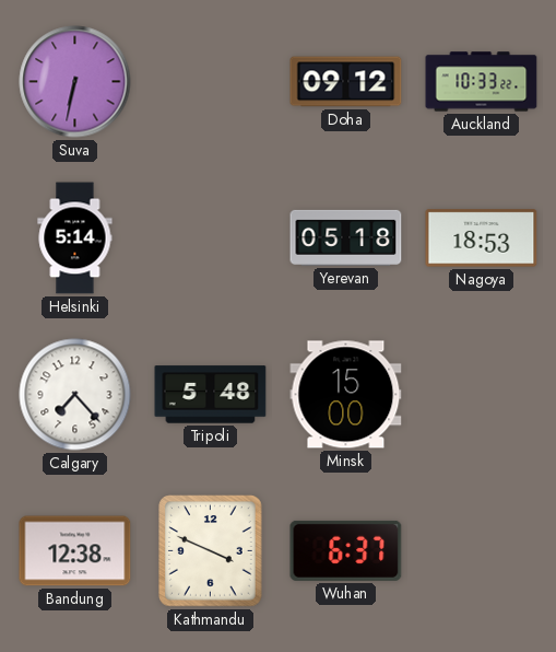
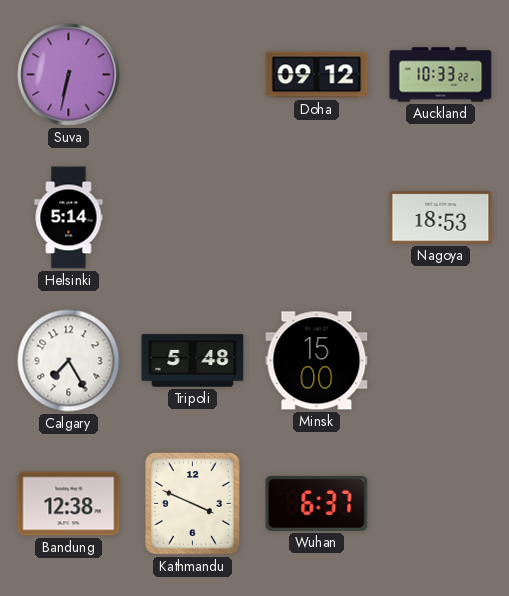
Yerevan: 05:18 -> none
Calgary: 7:23 -> 7:25
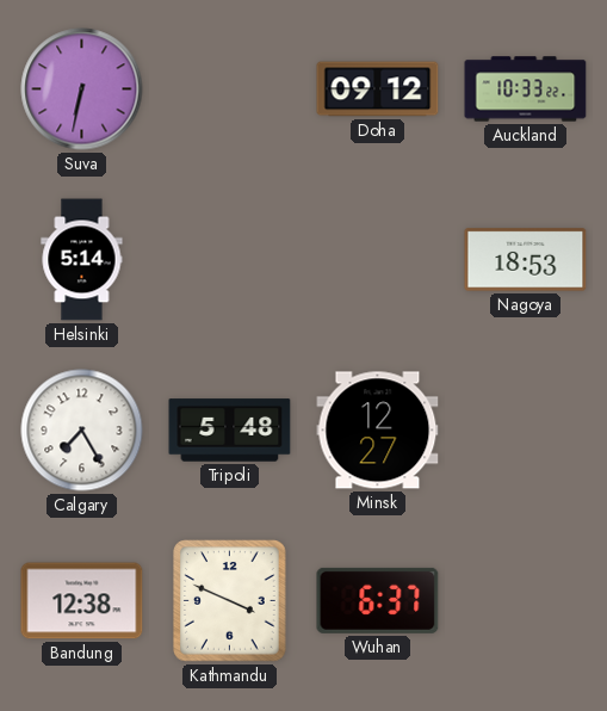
Minsk: 15:00 -> 12:27
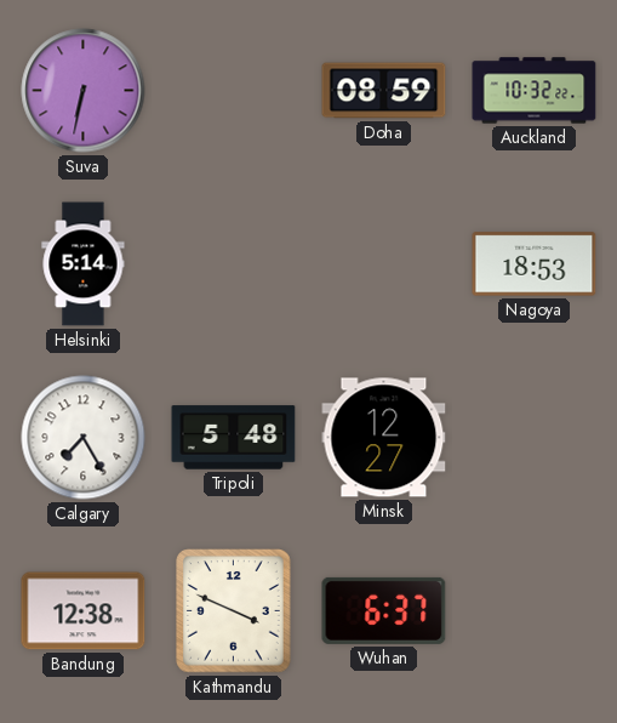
Doha: 09:12 -> 08:59
Auckland: 10:33 -> 10:32
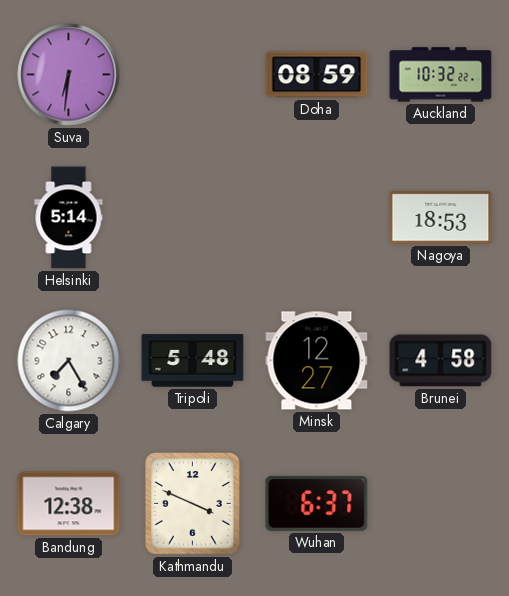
Suva: 6:32 -> 6:31
Brunei: none -> 4:58
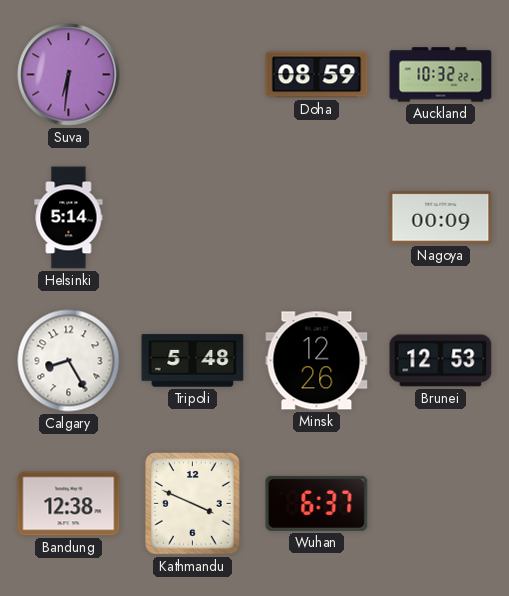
Nagoya: 18:53 -> 00:09
Calgary: 7:25 -> 8:25
Minsk: 12:27 -> 12:26
Brunei: 4:58 -> 12:53
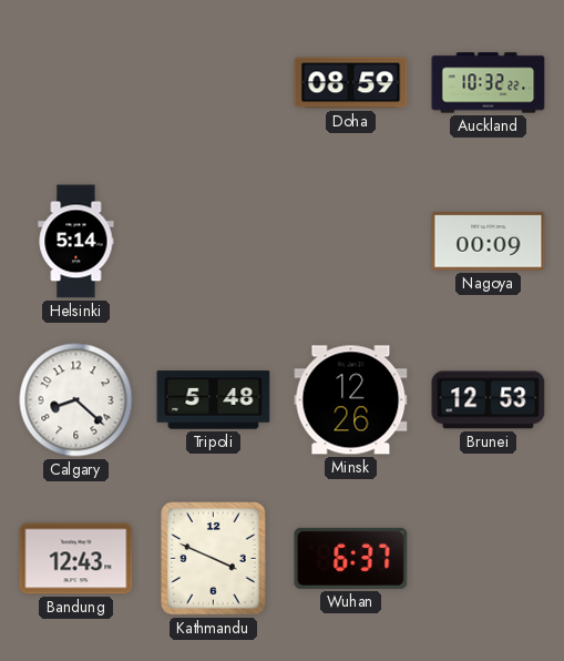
Suva: 6:31 -> none
Calgary: 8:25 -> 8:22
Bandung: 12:38 -> 12:43
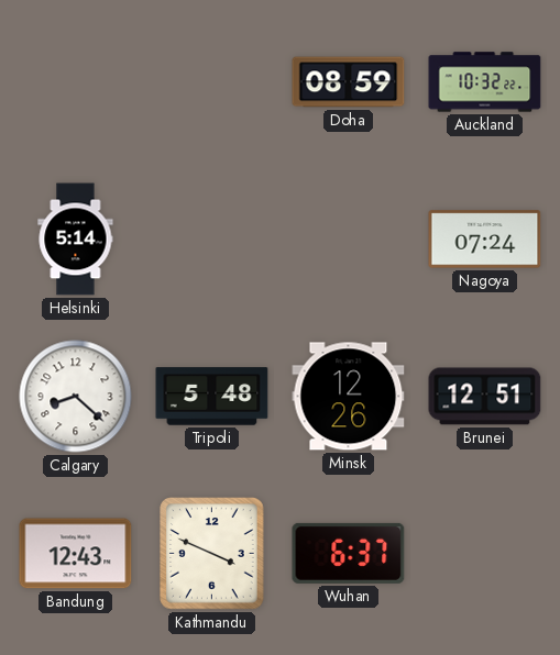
Nagoya: 00:09 -> 07:24
Brunei: 12:53 -> 12:51
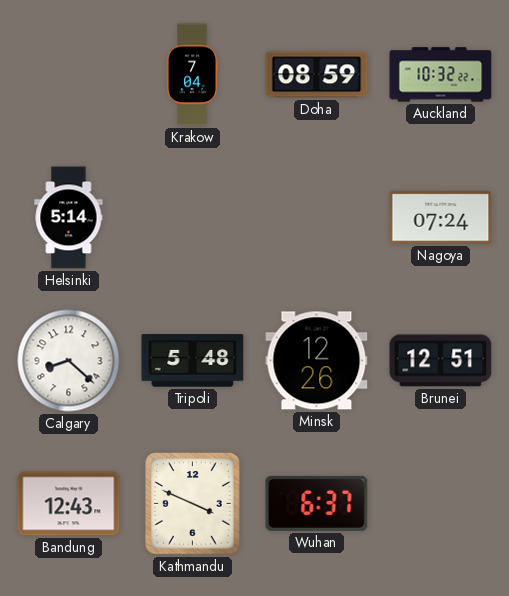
Krakow: none -> 7:04
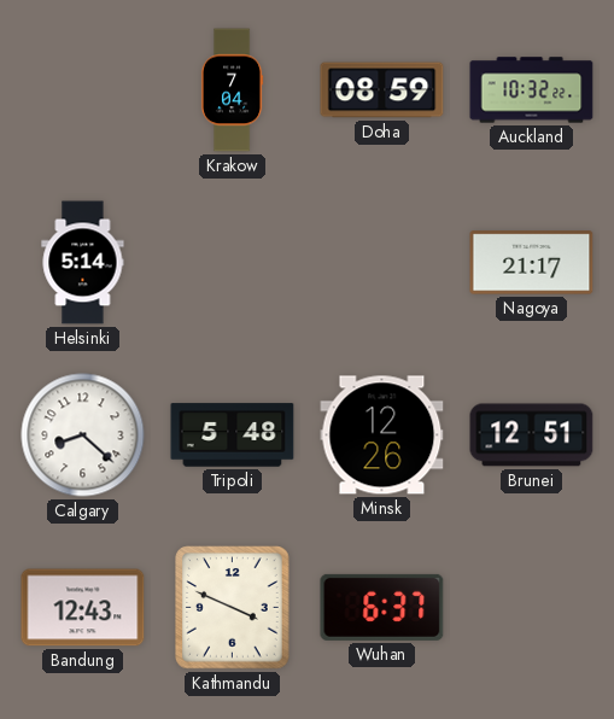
Nagoya: 07:24 -> 21:17
